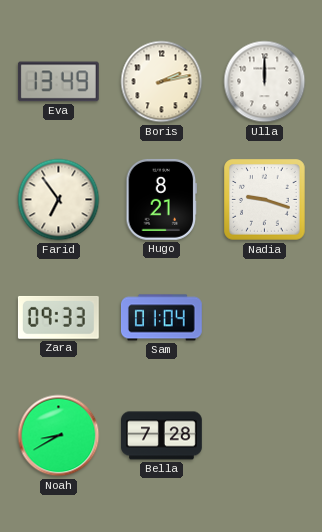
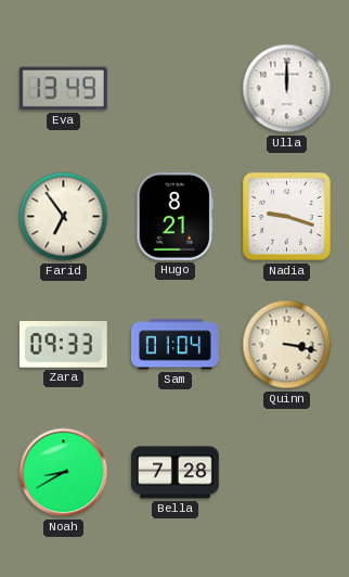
Boris: 2:13 -> none
Quinn: none -> 3:17
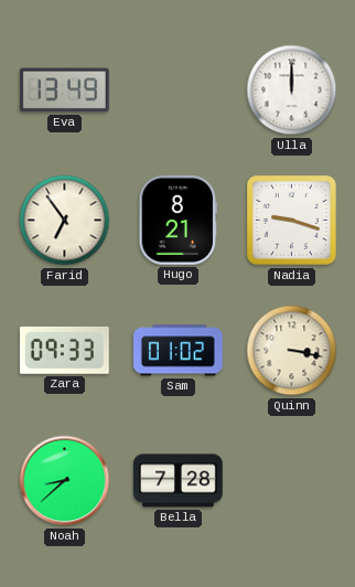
Sam: 01:04 -> 01:02
Noah: 8:40 -> 8:38
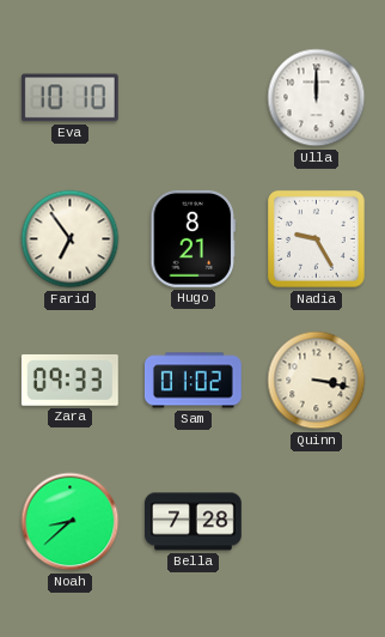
Eva: 13:49 -> 10:10
Nadia: 9:18 -> 9:25
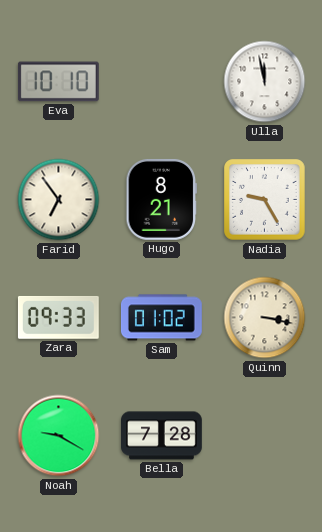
Ulla: 12:00 -> 11:58
Noah: 8:38 -> 9:20
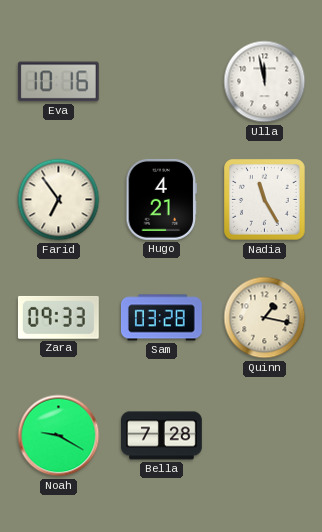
Eva: 10:10 -> 10:16
Hugo: 8:21 -> 4:21
Nadia: 9:25 -> 11:25
Sam: 01:02 -> 03:28
Quinn: 3:17 -> 1:17
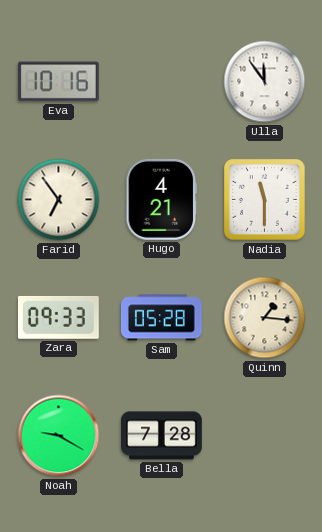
Ulla: 11:58 -> 11:54
Nadia: 11:25 -> 11:30
Sam: 03:28 -> 05:28
Quinn: 1:17 -> 1:16
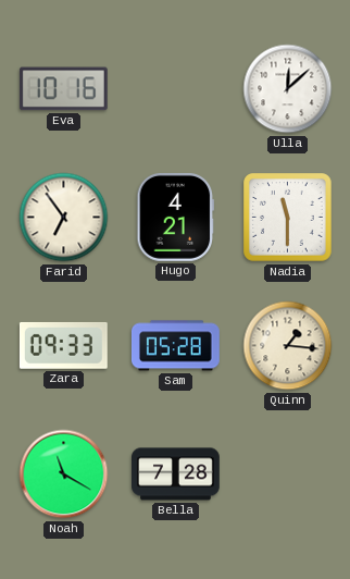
Ulla: 11:54 -> 12:08
Noah: 9:20 -> 11:20
